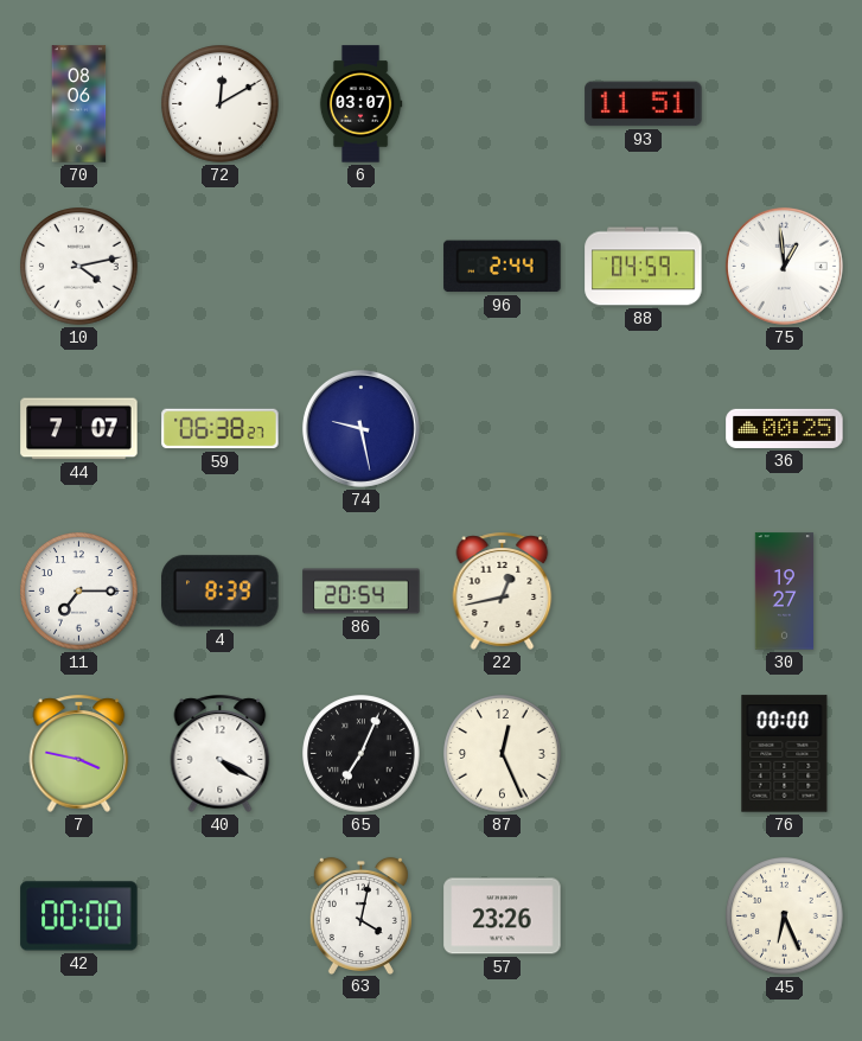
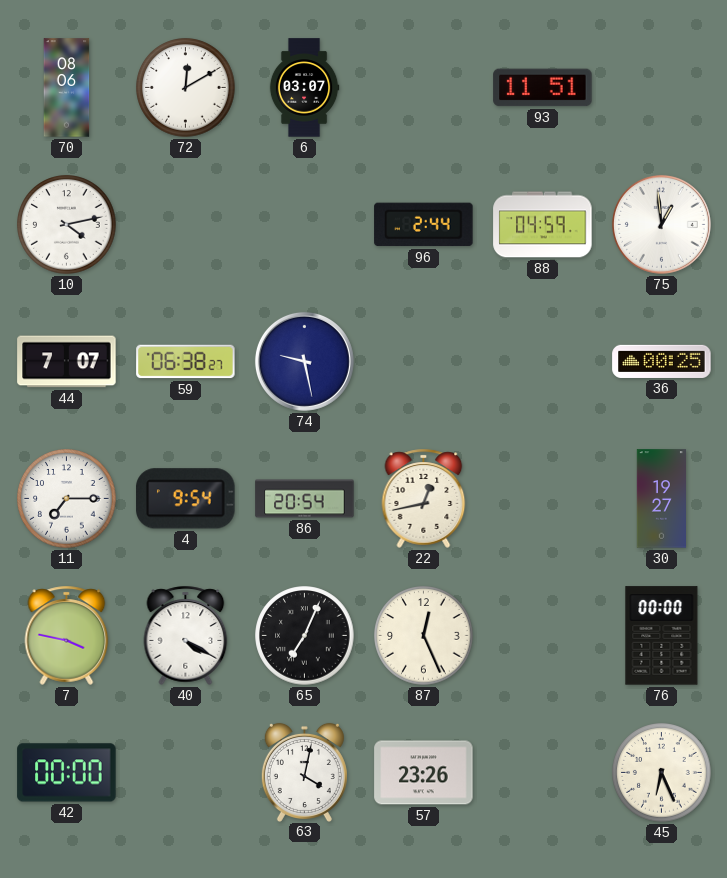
4: 8:39 -> 9:54
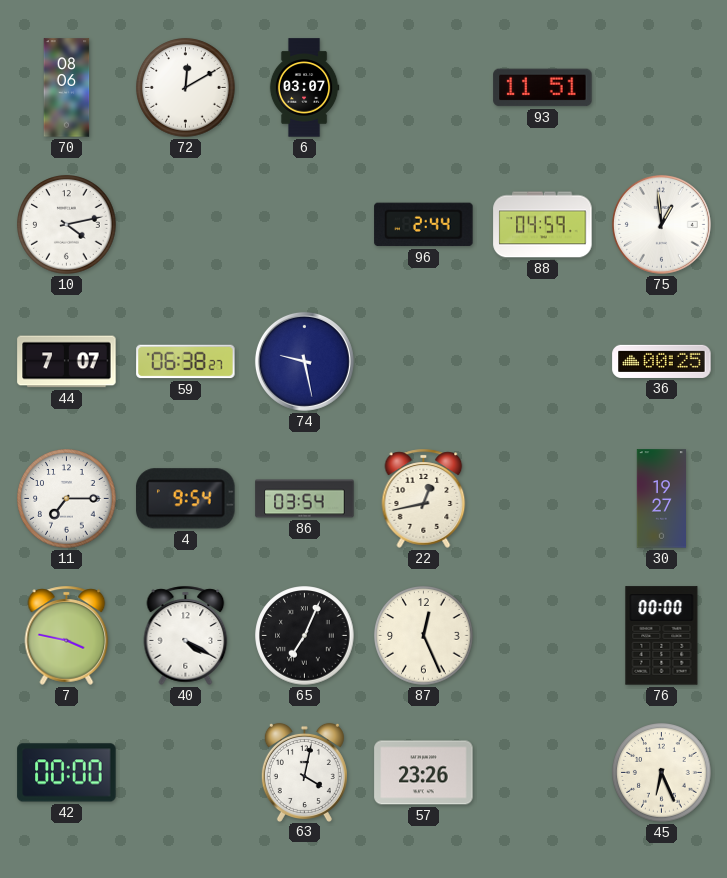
86: 20:54 -> 03:54
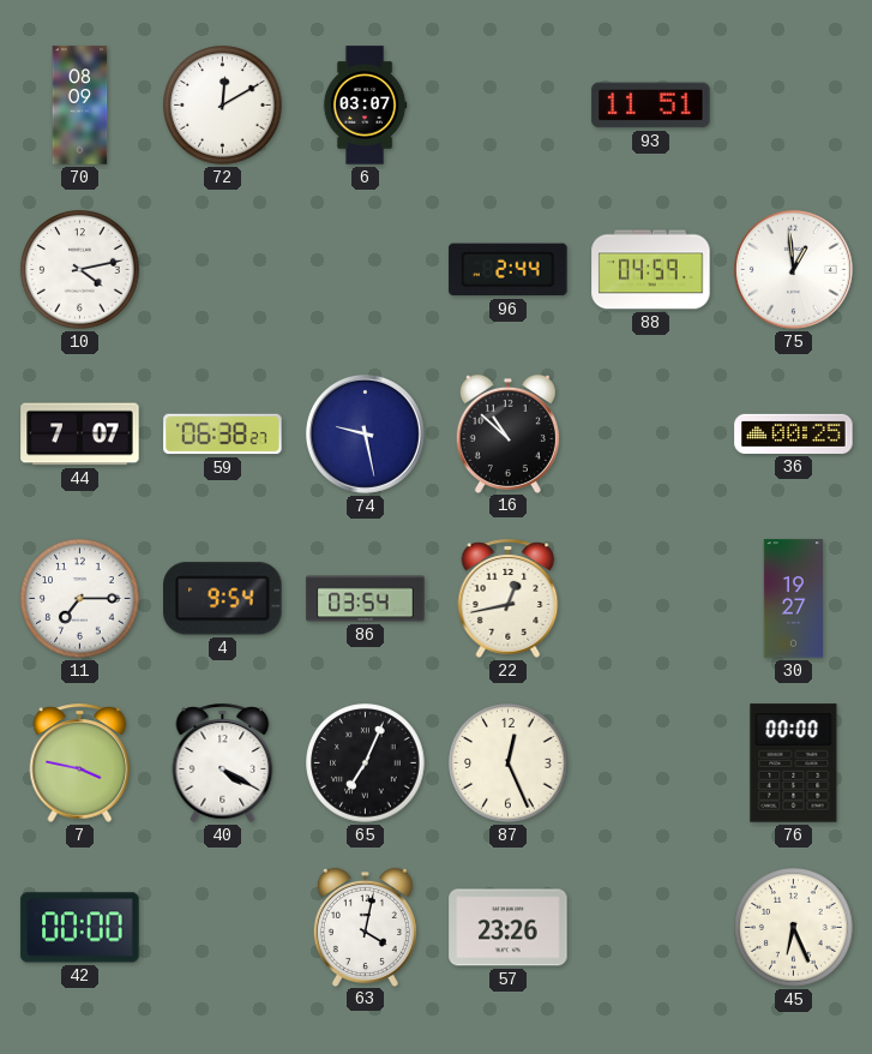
70: 08:06 -> 08:09
16: none -> 10:52
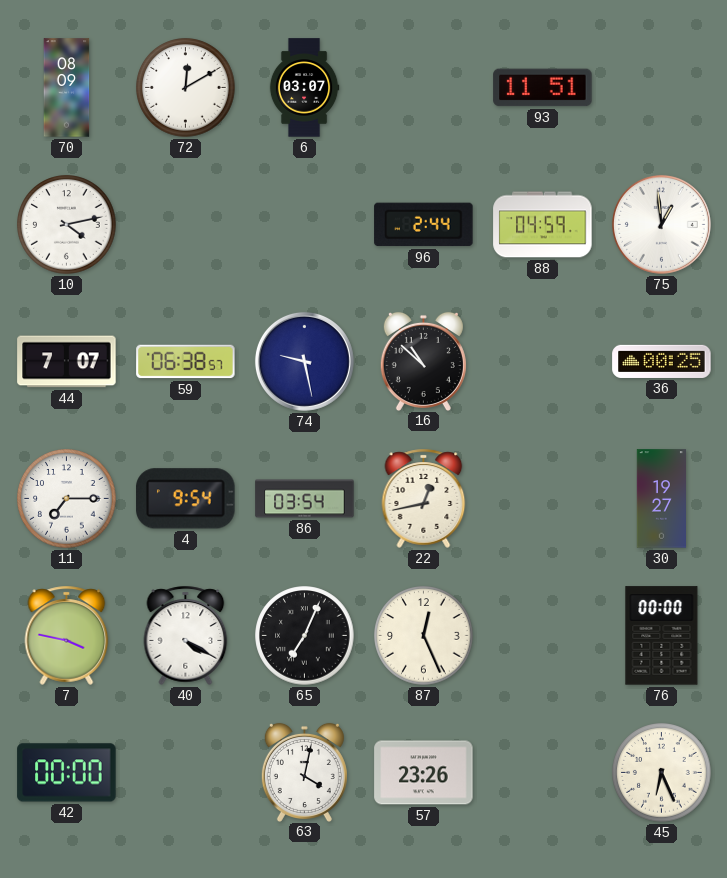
59: 06:38:27 -> 06:38:57
